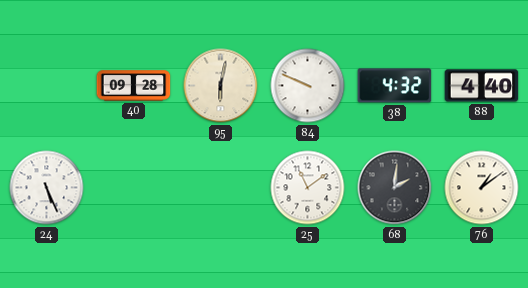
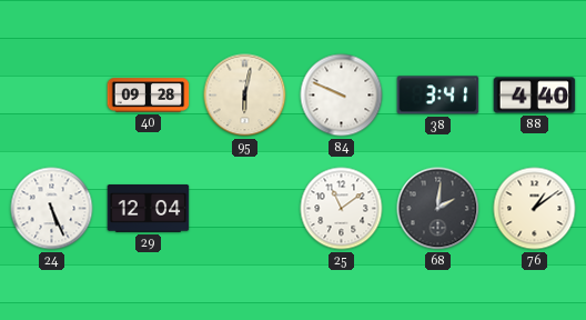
38: 4:32 -> 3:41
29: none -> 12:04
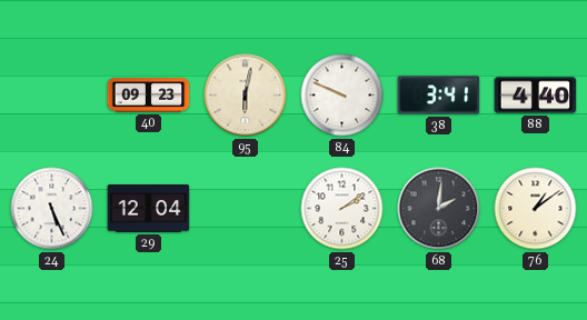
40: 09:28 -> 09:23
25: 11:09 -> 2:09
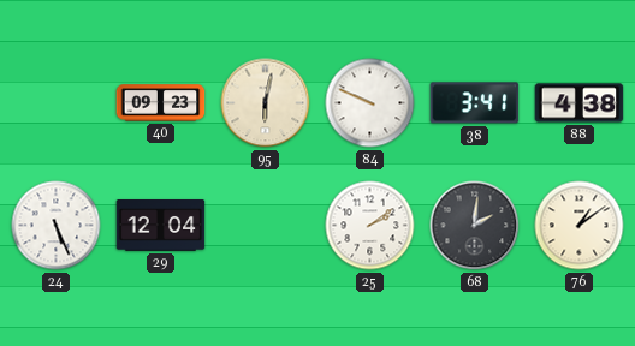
88: 4:40 -> 4:38
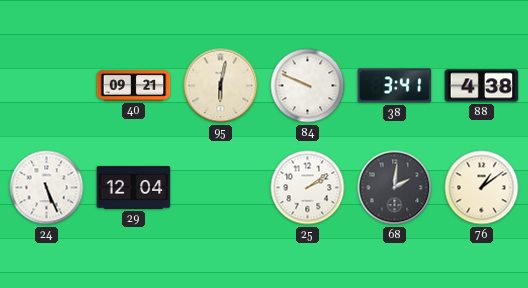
40: 09:23 -> 09:21
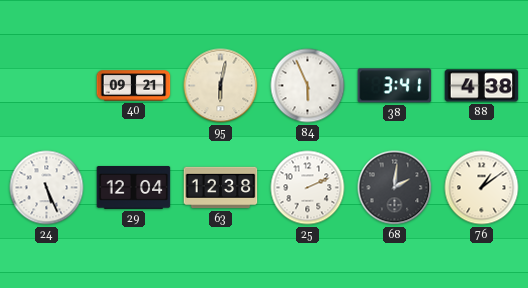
84: 9:49 -> 5:56
63: none -> 12:38
25: 2:09 -> 2:11
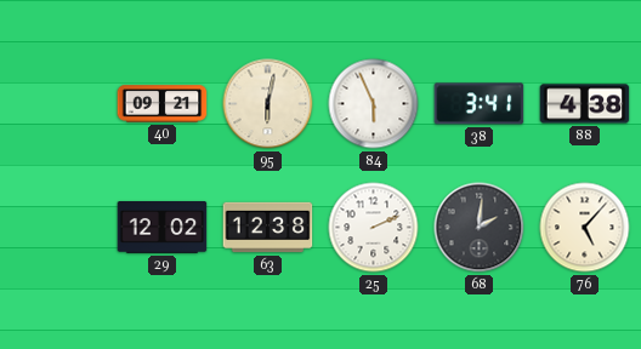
24: 5:26 -> none
29: 12:04 -> 12:02
76: 1:09 -> 5:07
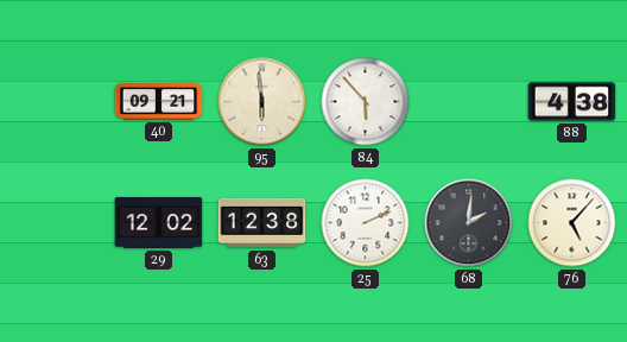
95: 6:02 -> 5:59
84: 5:56 -> 5:53
38: 3:41 -> none
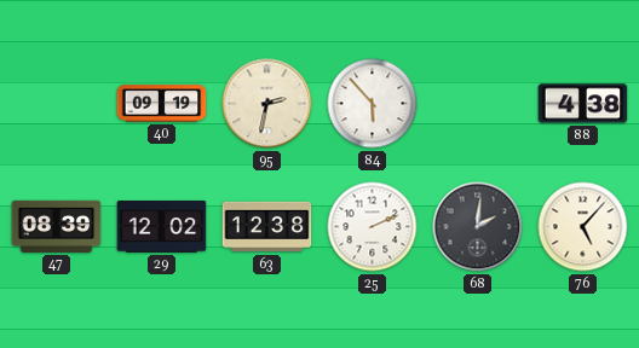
40: 09:21 -> 09:19
95: 5:59 -> 2:32
47: none -> 08:39
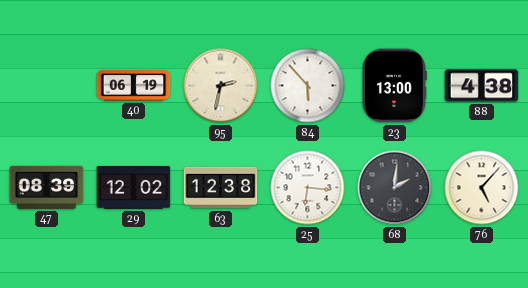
40: 09:19 -> 06:19
23: none -> 13:00
25: 2:11 -> 6:16
